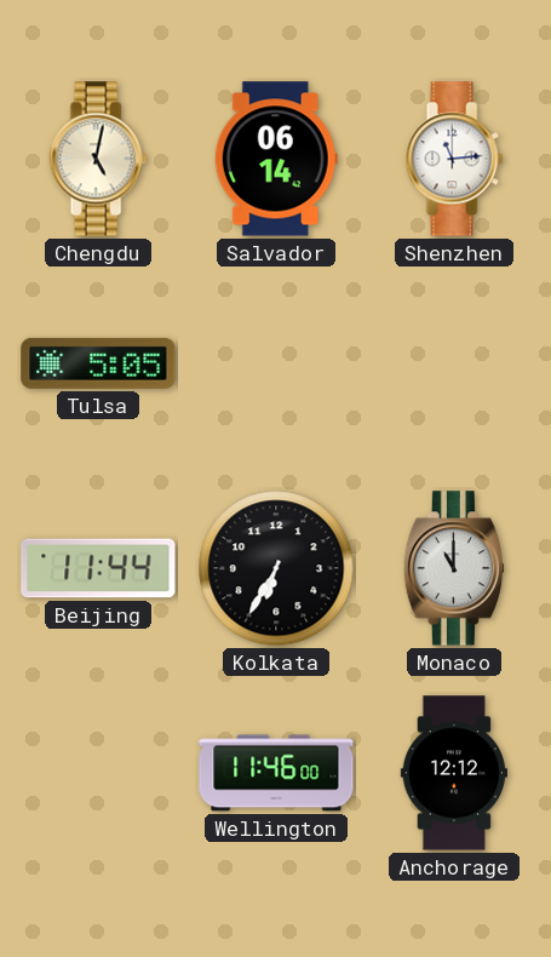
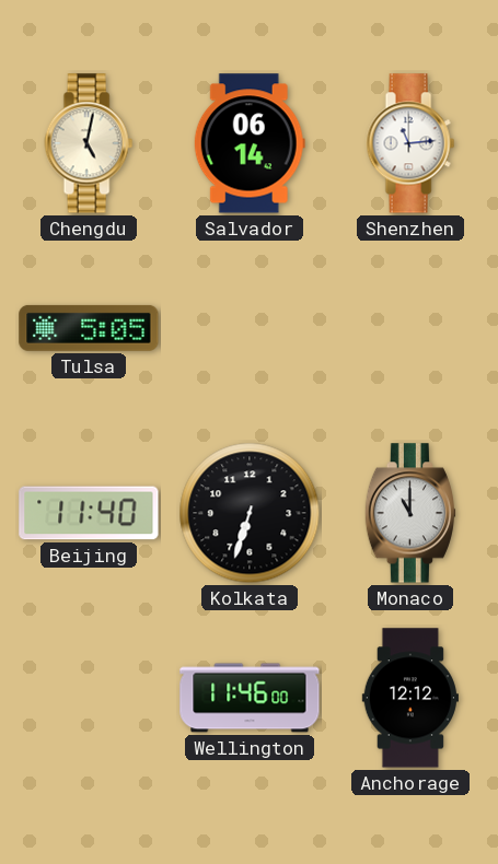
Beijing: 11:44 -> 11:40
Kolkata: 6:35 -> 6:33
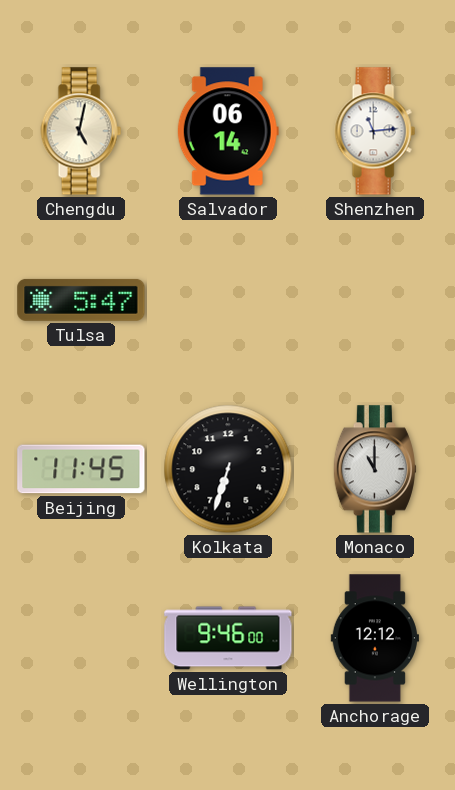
Tulsa: 5:05 -> 5:47
Beijing: 11:40 -> 11:45
Wellington: 11:46 -> 9:46
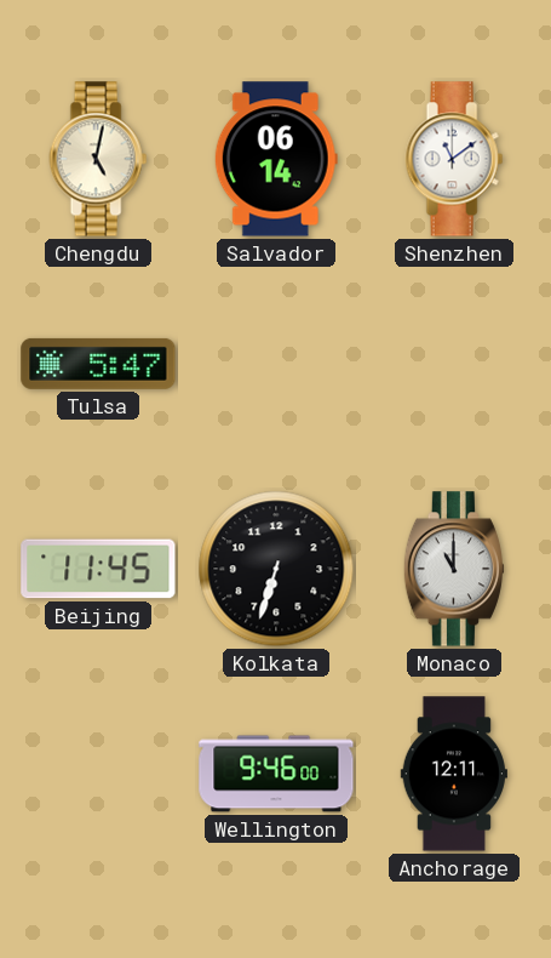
Shenzhen: 11:14 -> 11:09
Anchorage: 12:12 -> 12:11
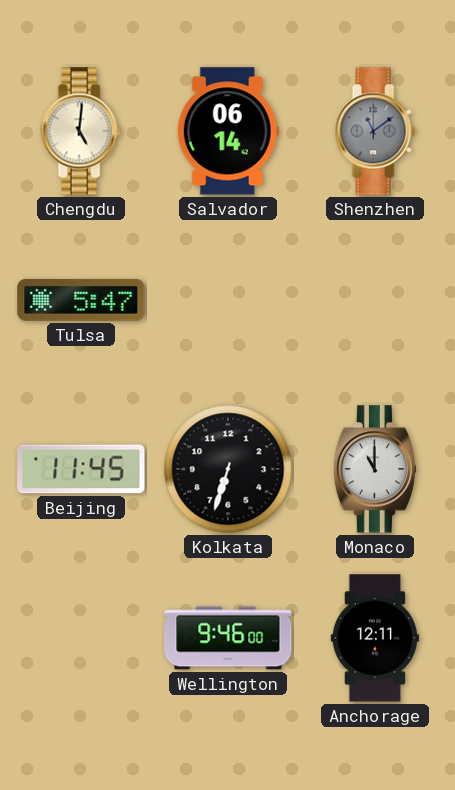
Chengdu: 5:02 -> 5:01
Shenzhen dial: white -> grey
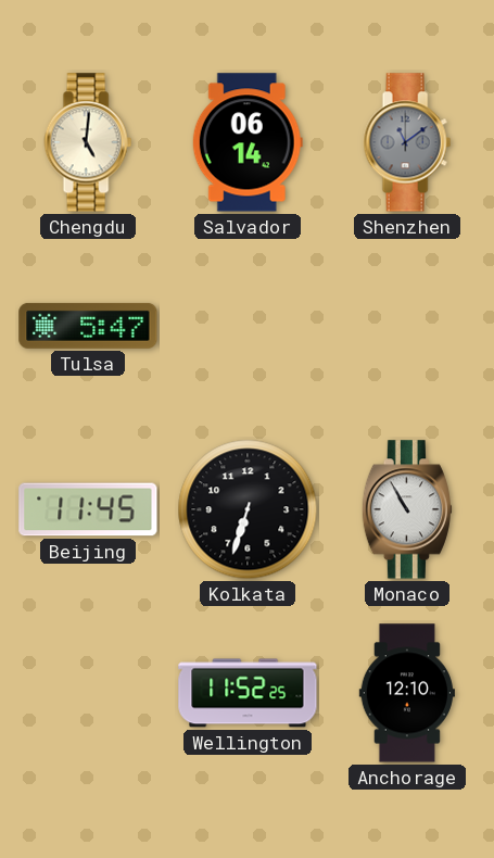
Monaco: 11:00 -> 10:55
Wellington: 9:46 -> 11:52
Anchorage: 12:11 -> 12:10
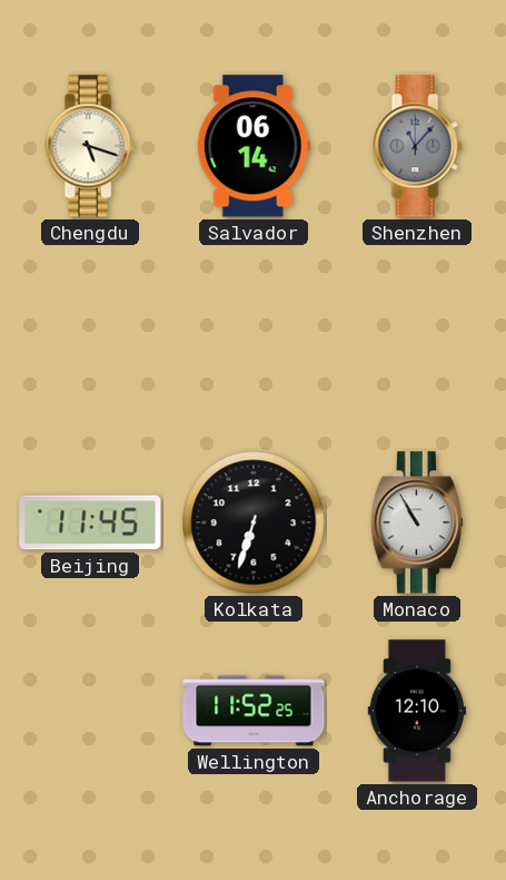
Chengdu: 5:01 -> 5:18
Shenzhen: 11:09 -> 11:07
Tulsa: 5:47 -> none
